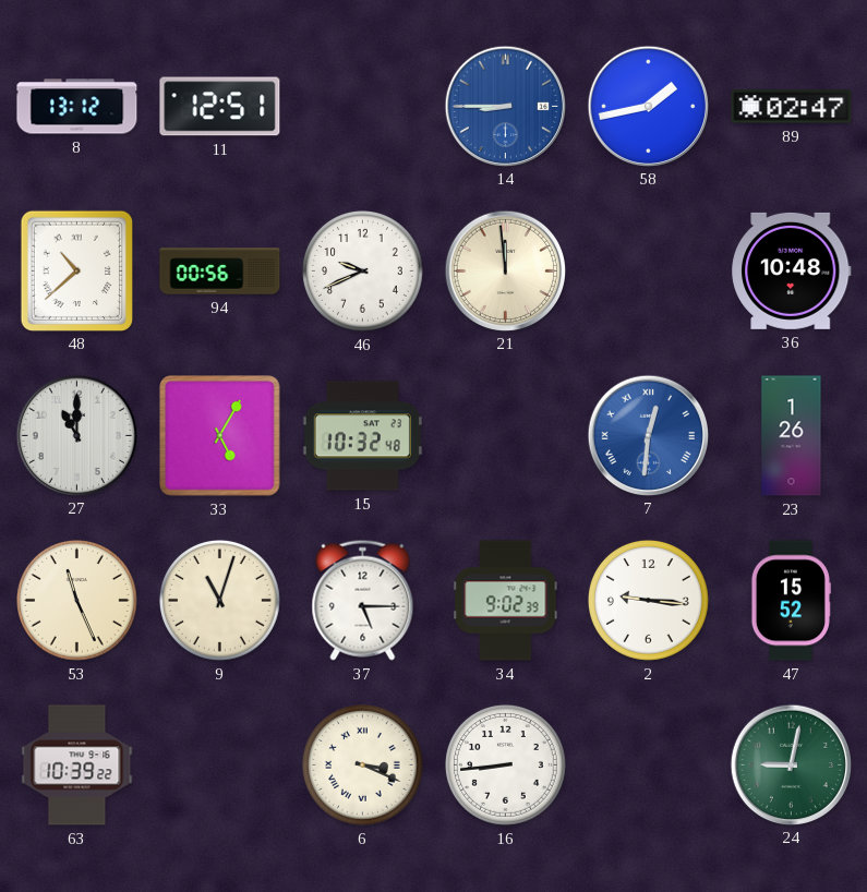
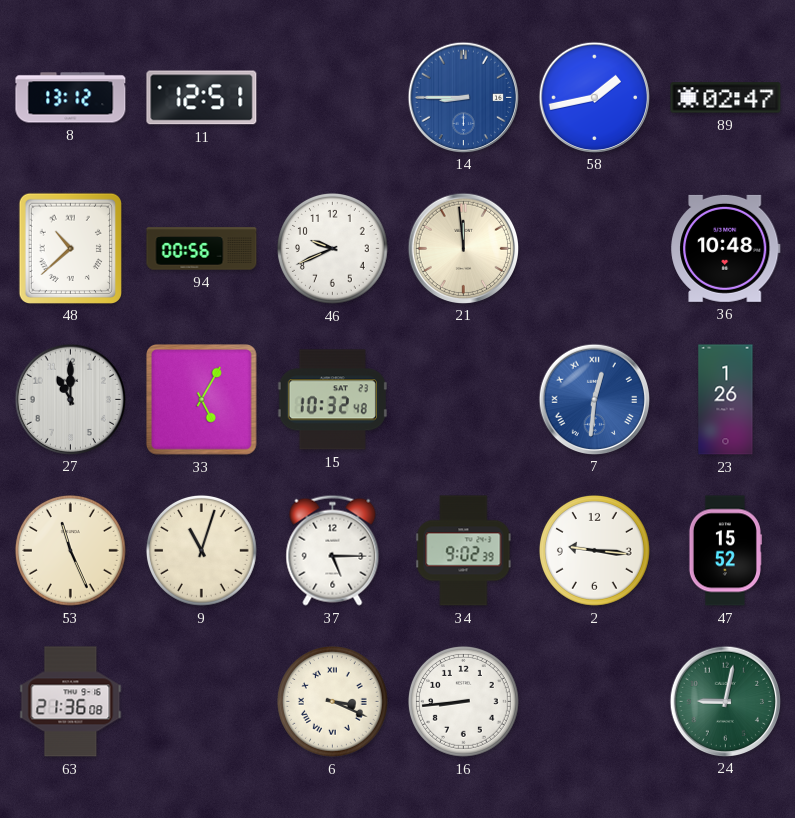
63: 10:39 -> 21:36
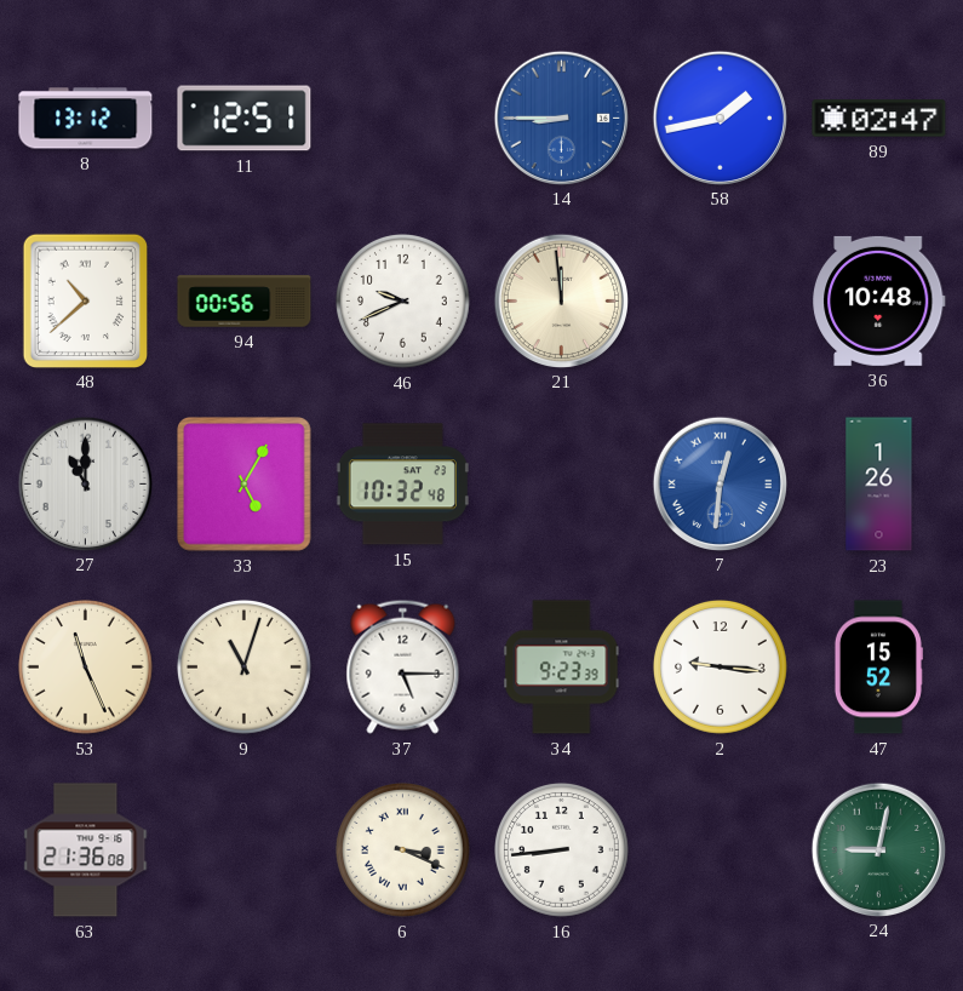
34: 9:02 -> 9:23
